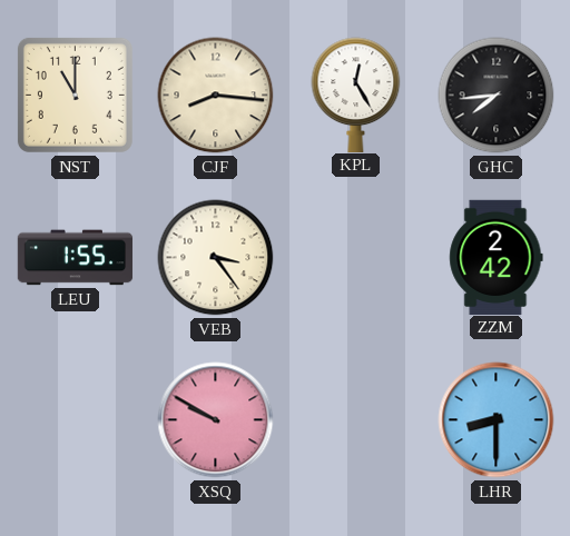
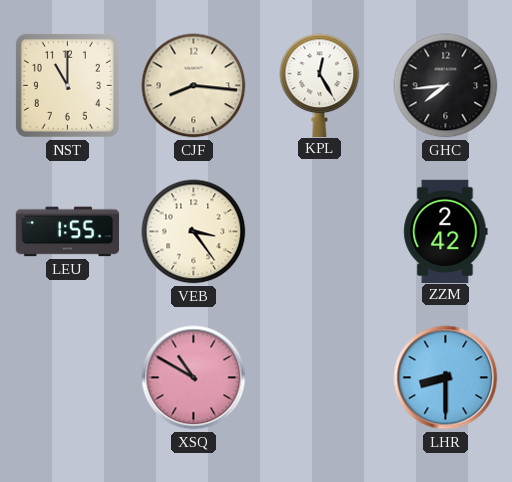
XSQ: 9:50 -> 10:50
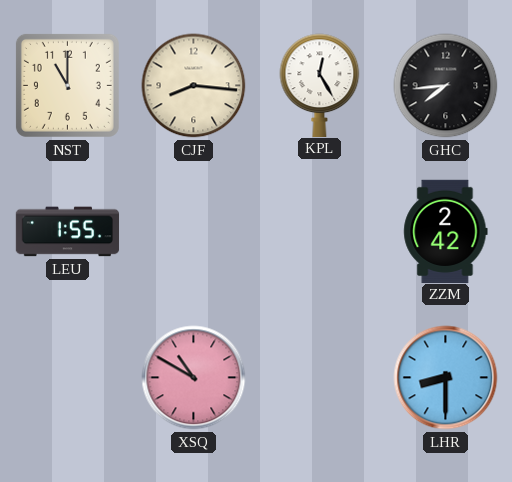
VEB: 3:24 -> none
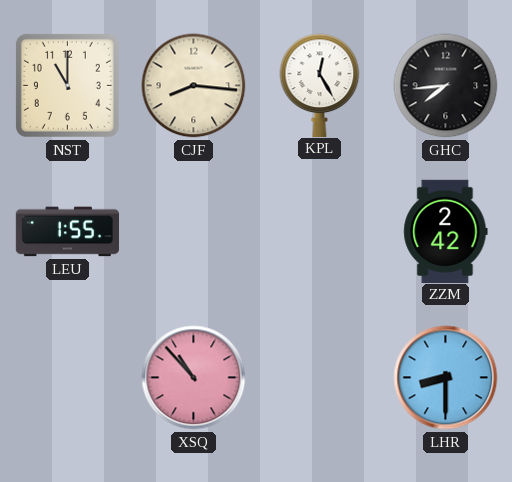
XSQ: 10:50 -> 10:53
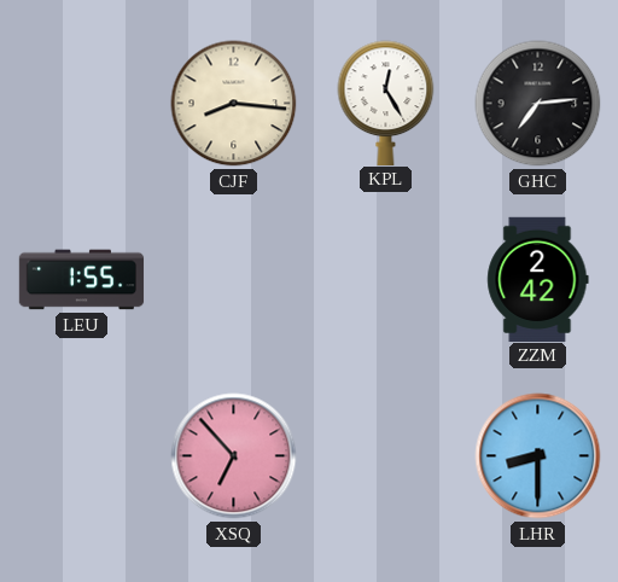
NST: 11:00 -> none
GHC: 7:44 -> 7:14
XSQ: 10:53 -> 6:53
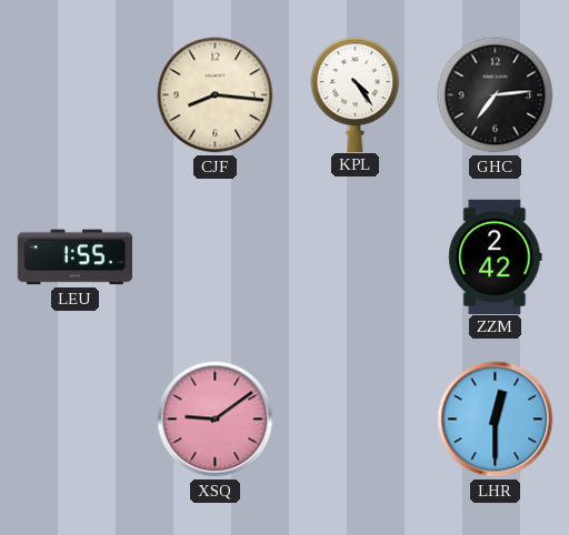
KPL: 12:25 -> 4:24
XSQ: 6:53 -> 9:09
LHR: 8:30 -> 12:30
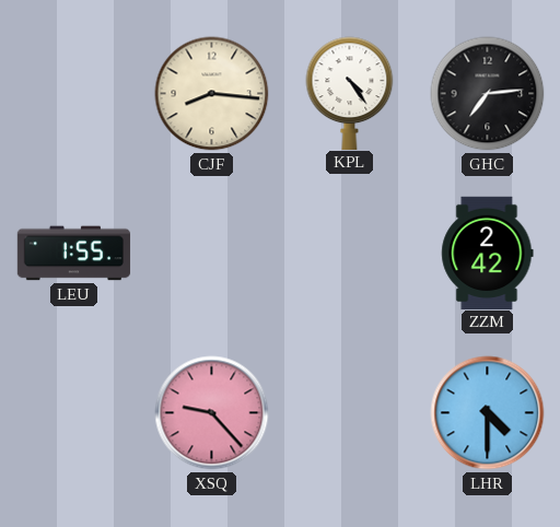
XSQ: 9:09 -> 9:23
LHR: 12:30 -> 4:30
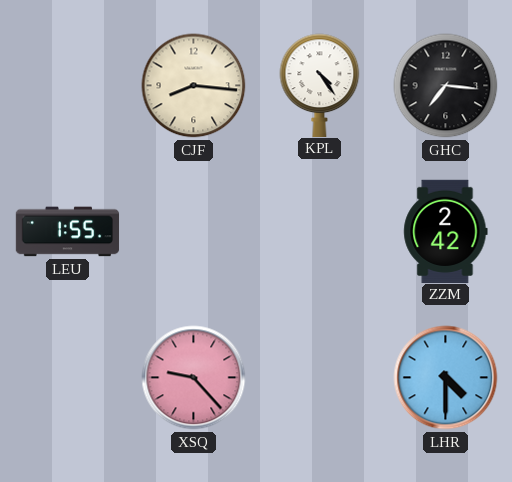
GHC: 7:14 -> 7:16
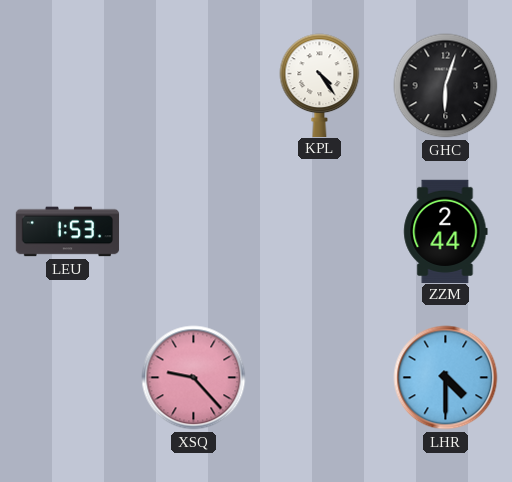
CJF: 8:16 -> none
GHC: 7:16 -> 6:03
LEU: 1:55 -> 1:53
ZZM: 2:42 -> 2:44
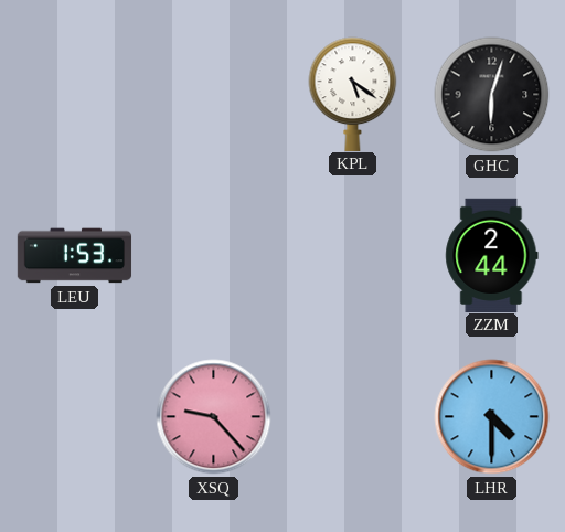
KPL: 4:24 -> 5:21
